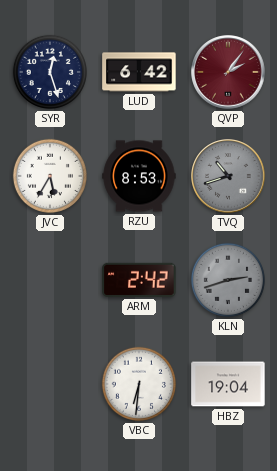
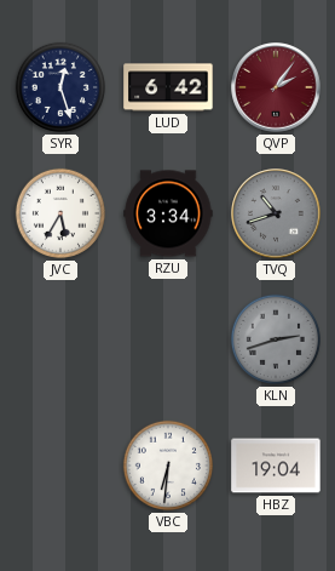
RZU: 8:53 -> 3:34
ARM: 2:42 -> none
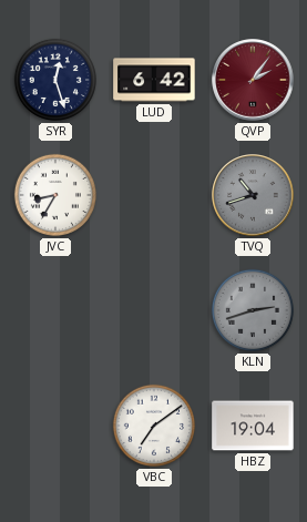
JVC: 5:35 -> 8:35
RZU: 3:34 -> none
VBC: 6:31 -> 7:09
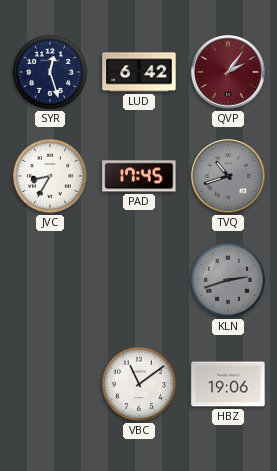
PAD: none -> 17:45
VBC: 7:09 -> 11:09
HBZ: 19:04 -> 19:06
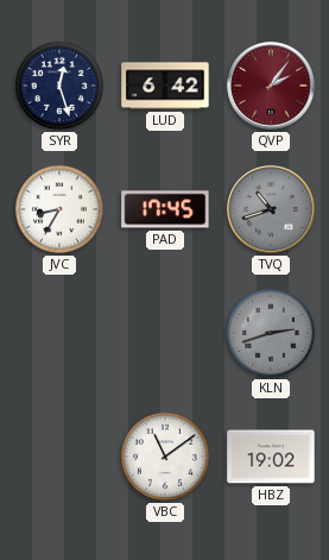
HBZ: 19:06 -> 19:02
